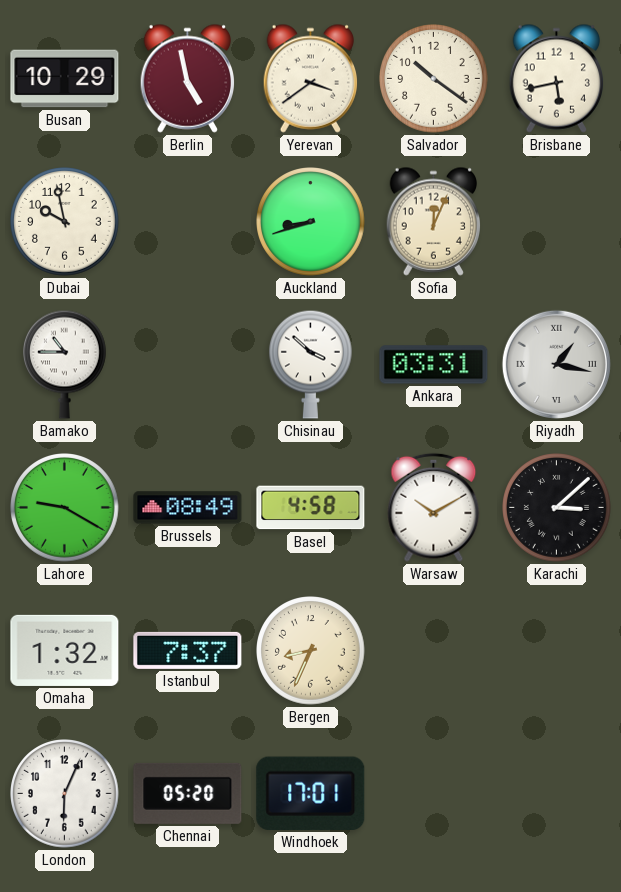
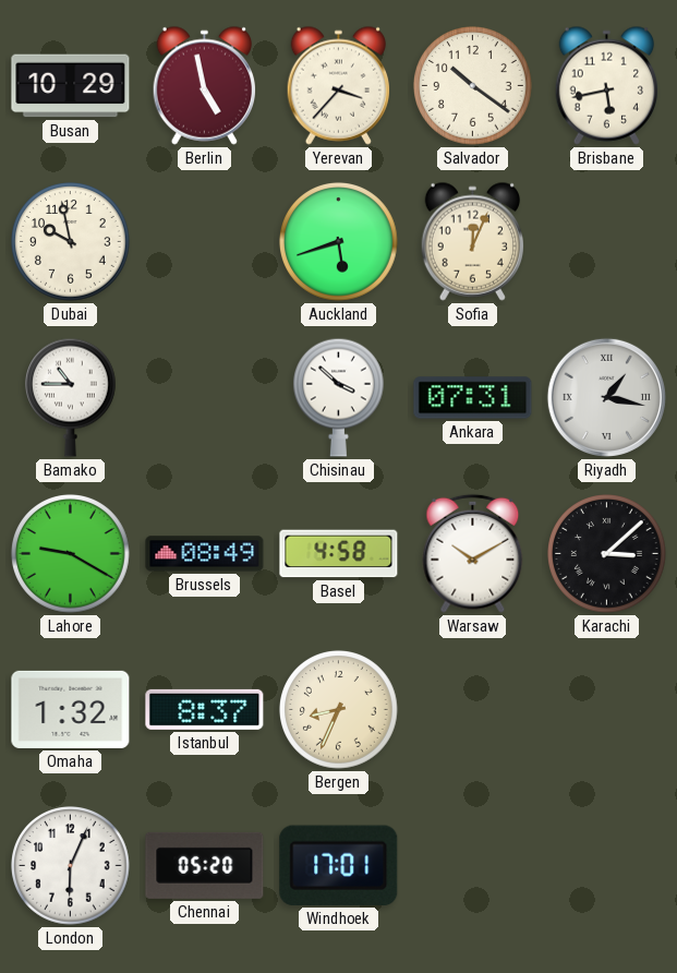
Yerevan: 3:39 -> 3:37
Auckland: 8:42 -> 5:42
Ankara: 03:31 -> 07:31
Istanbul: 7:37 -> 8:37
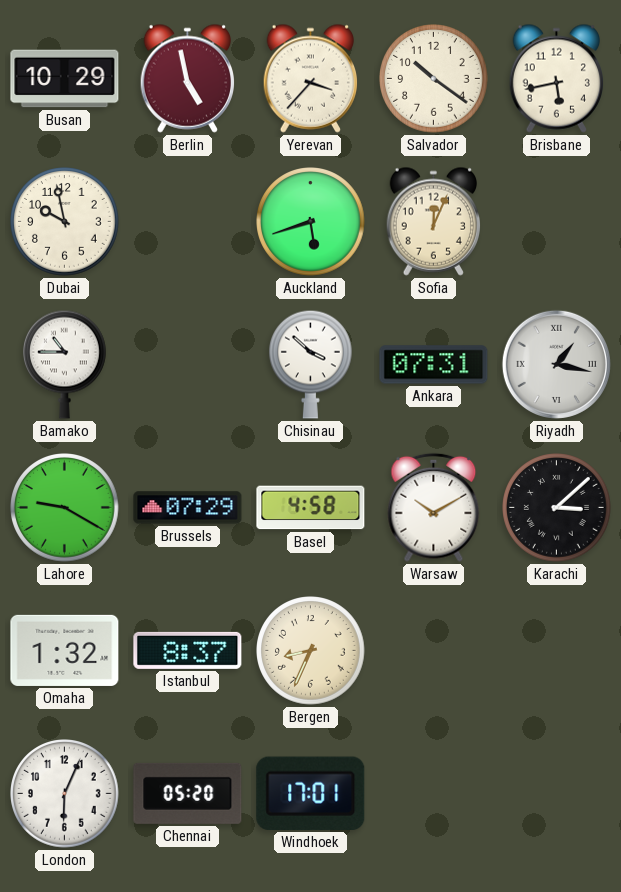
Brussels: 08:49 -> 07:29
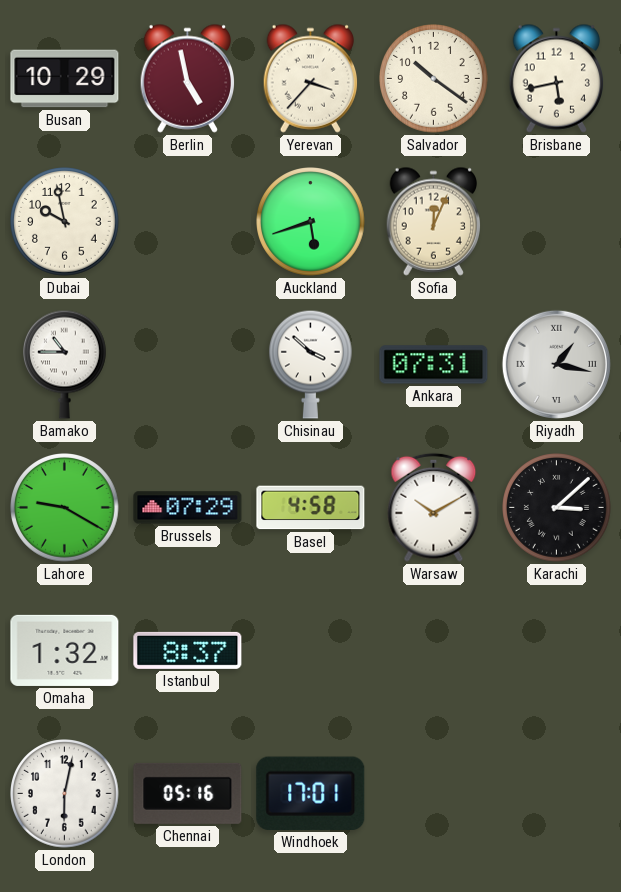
Bergen: 8:34 -> none
London: 6:04 -> 6:02
Chennai: 05:20 -> 05:16
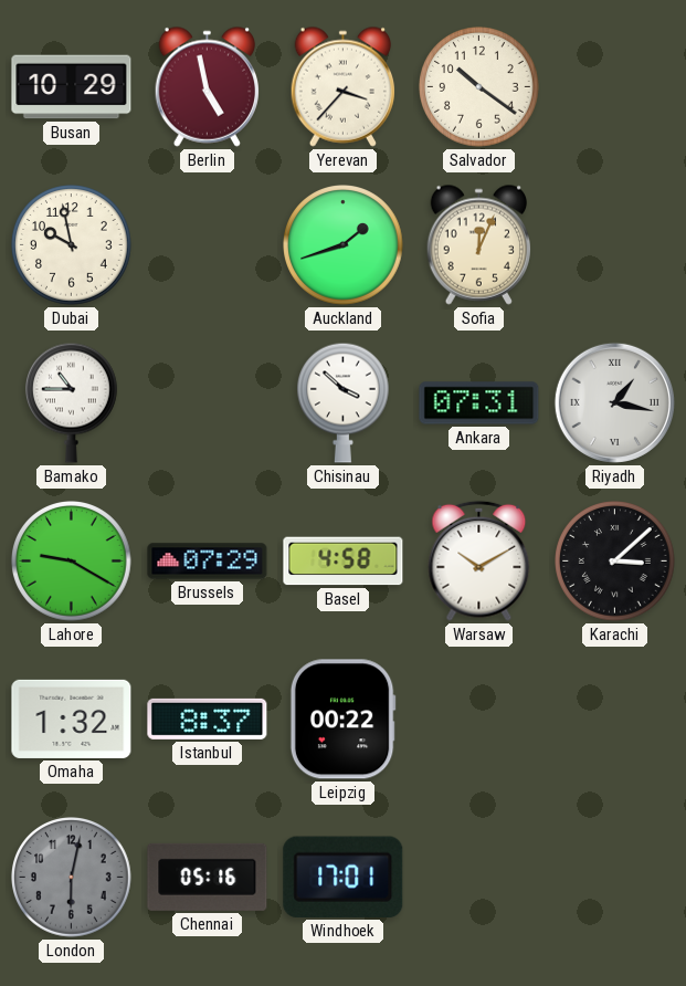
Brisbane: 5:43 -> none
Auckland: 5:42 -> 1:42
Leipzig: none -> 00:22
London dial: white -> grey
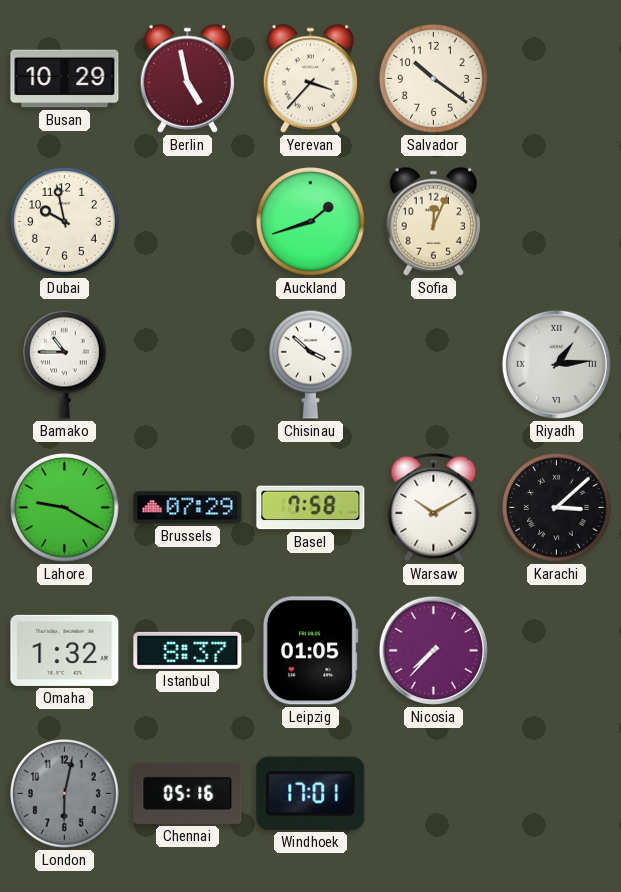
Ankara: 07:31 -> none
Riyadh: 1:17 -> 1:14
Basel: 4:58 -> 7:58
Leipzig: 00:22 -> 01:05
Nicosia: none -> 7:37
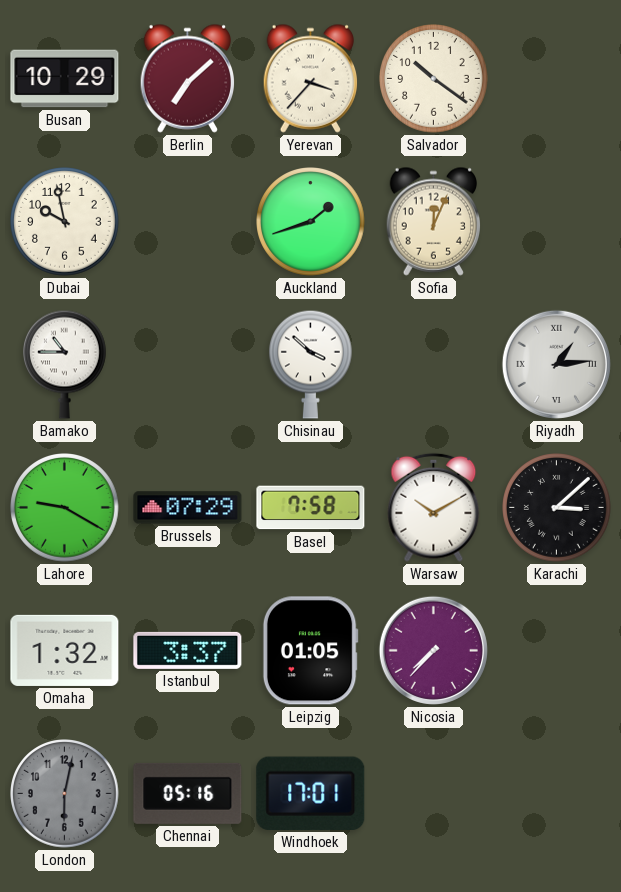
Berlin: 4:58 -> 7:08
Istanbul: 8:37 -> 3:37
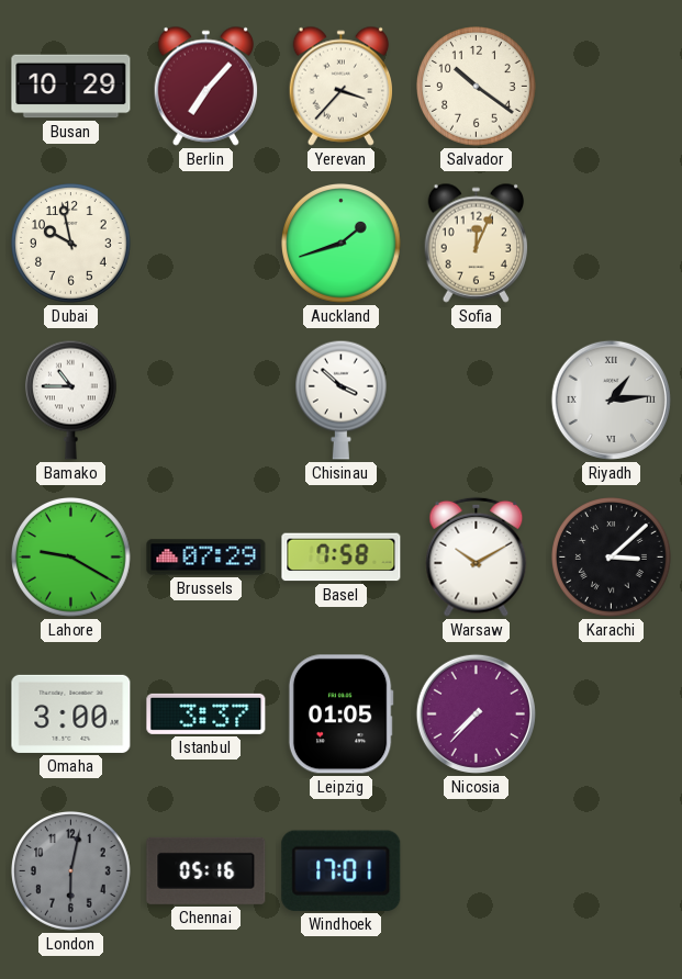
Berlin: 7:08 -> 7:07
Omaha: 1:32 -> 3:00
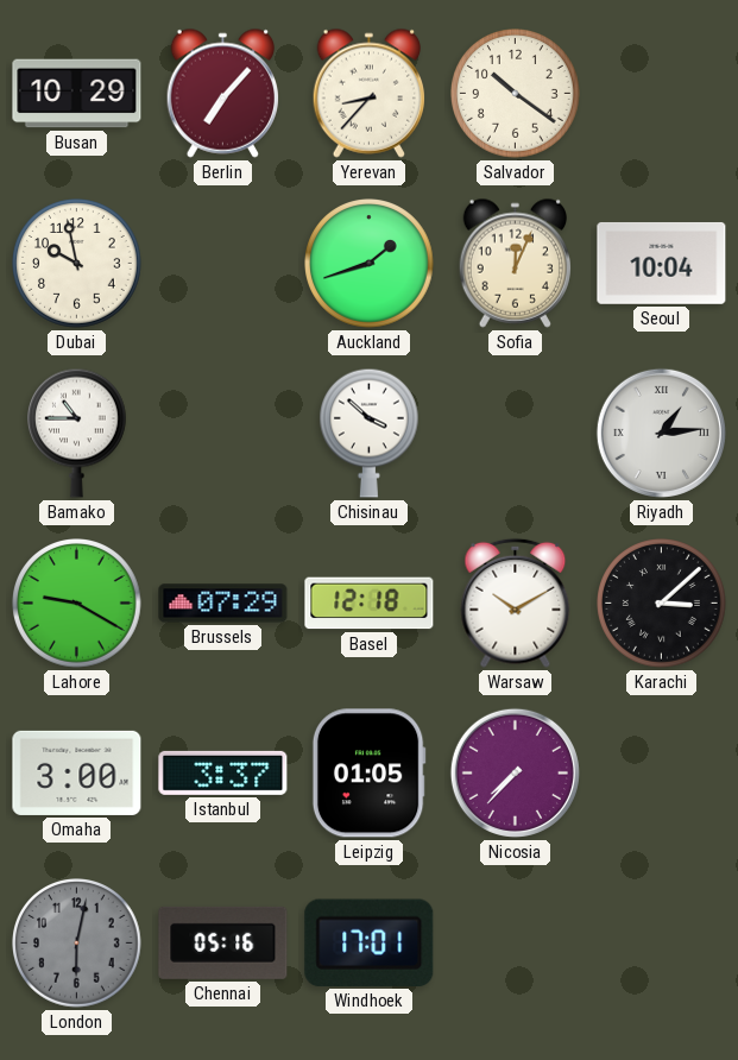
Yerevan: 3:37 -> 8:37
Seoul: none -> 10:04
Basel: 7:58 -> 12:18
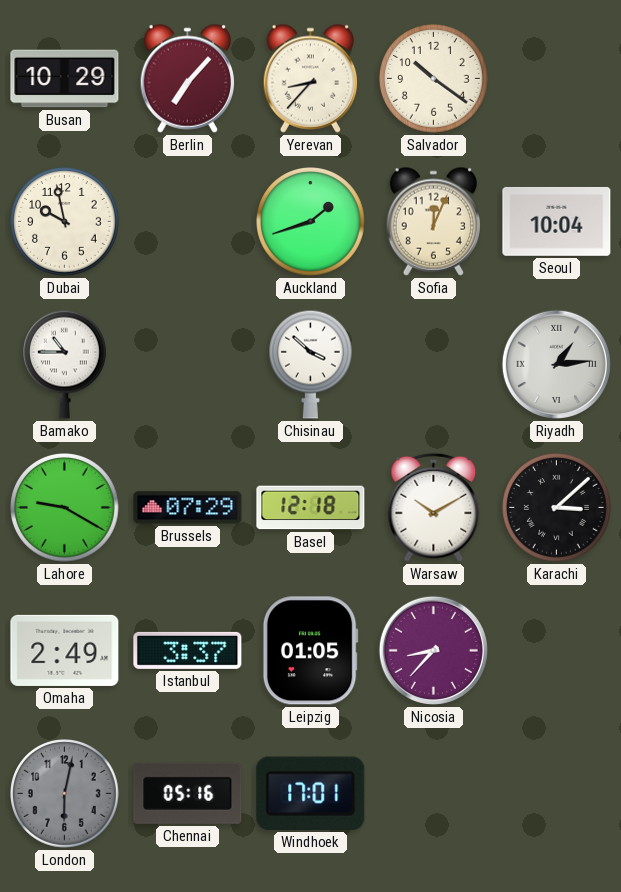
Omaha: 3:00 -> 2:49
Nicosia: 7:37 -> 8:37
